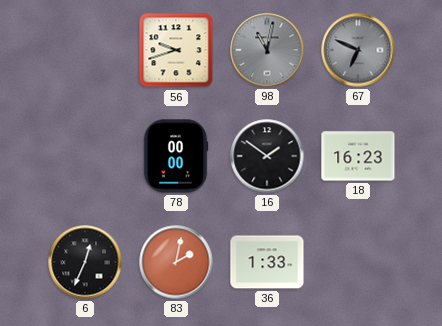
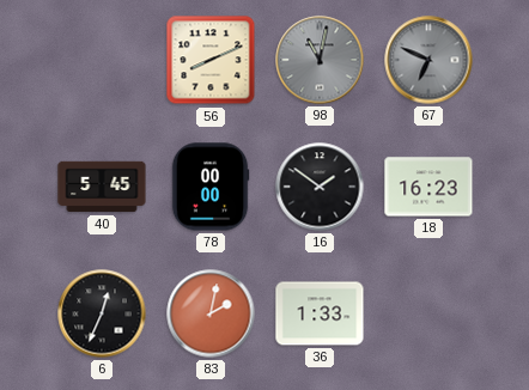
56: 9:42 -> 8:11
40: none -> 5:45
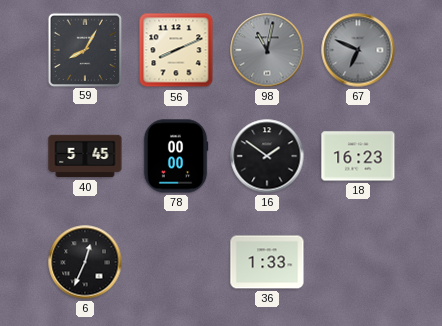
59: none -> 8:05
83: 2:02 -> none
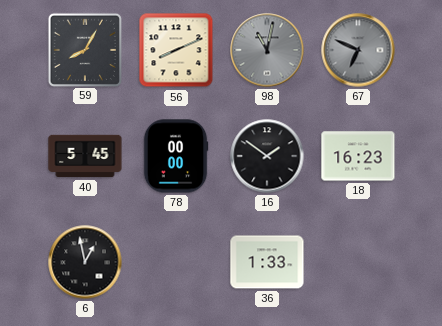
6: 12:34 -> 12:58
